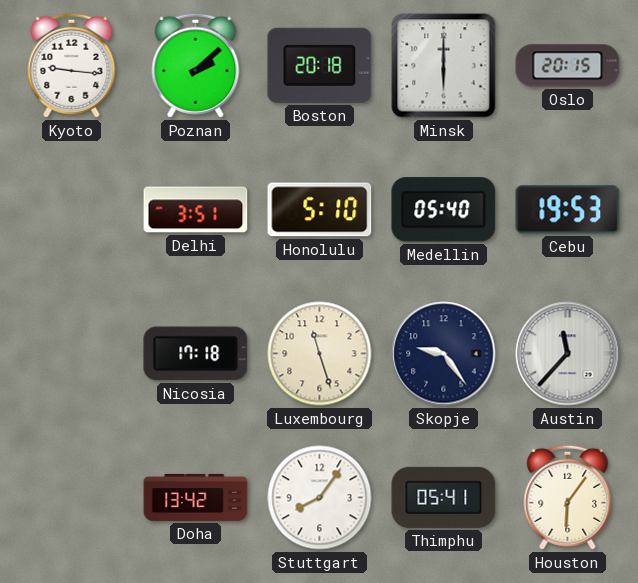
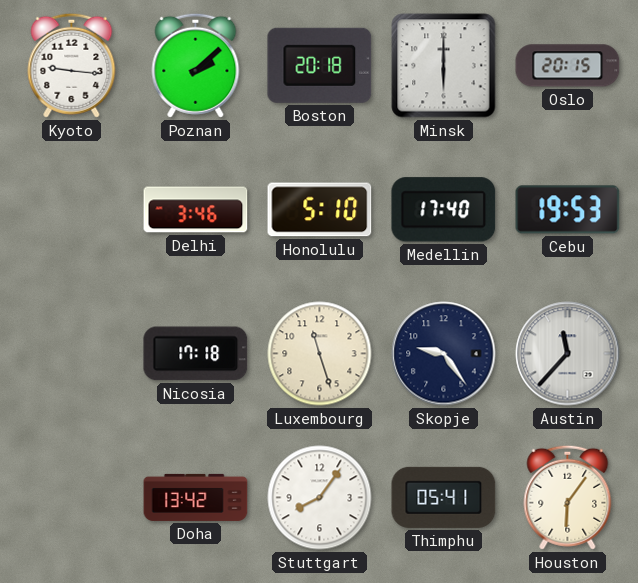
Delhi: 3:51 -> 3:46
Medellin: 05:40 -> 17:40
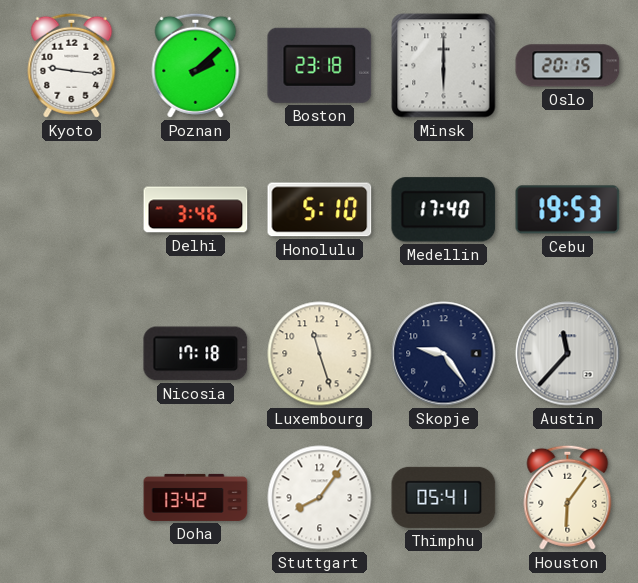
Boston: 20:18 -> 23:18
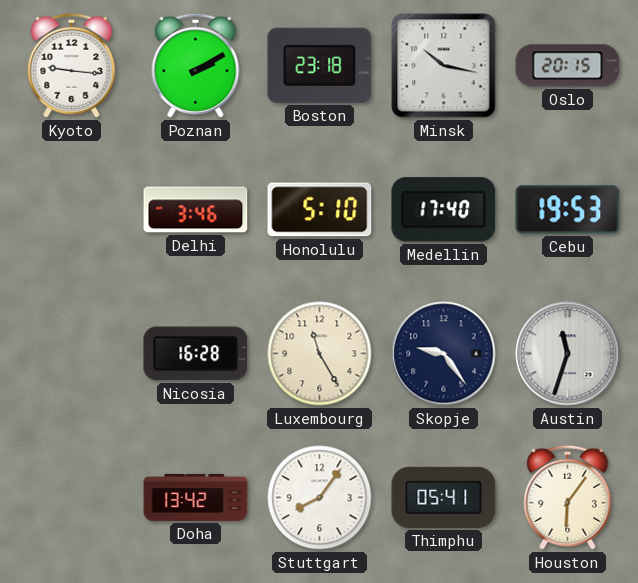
Poznan: 2:08 -> 2:10
Minsk: 6:00 -> 10:17
Nicosia: 17:18 -> 16:28
Luxembourg: 11:27 -> 11:25
Austin: 11:37 -> 11:33
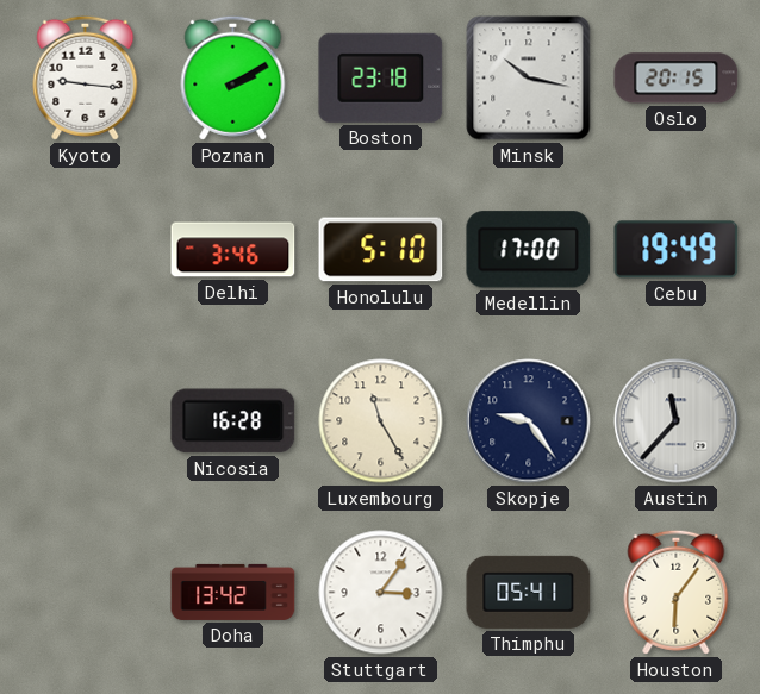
Medellin: 17:40 -> 17:00
Cebu: 19:53 -> 19:49
Austin: 11:33 -> 11:37
Stuttgart: 8:06 -> 3:06
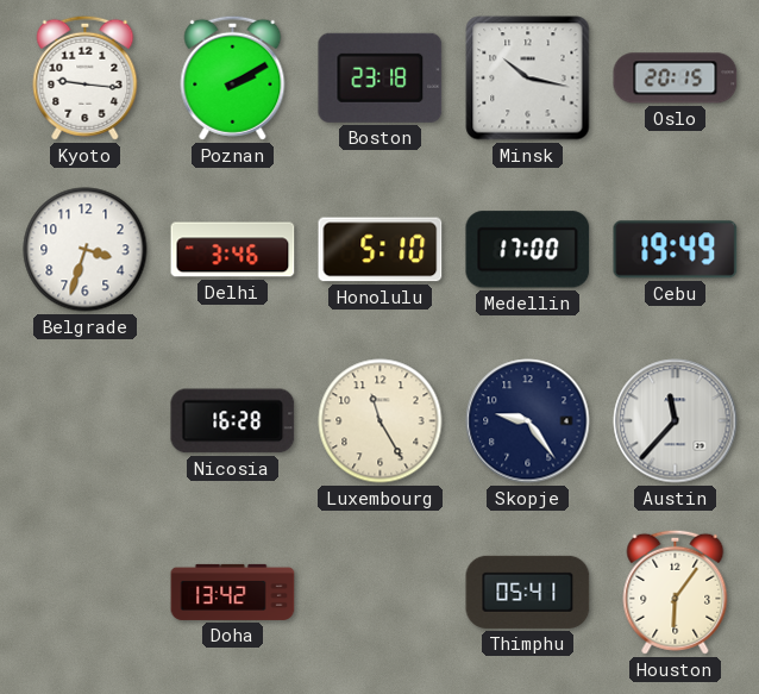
Belgrade: none -> 3:33
Stuttgart: 3:06 -> none
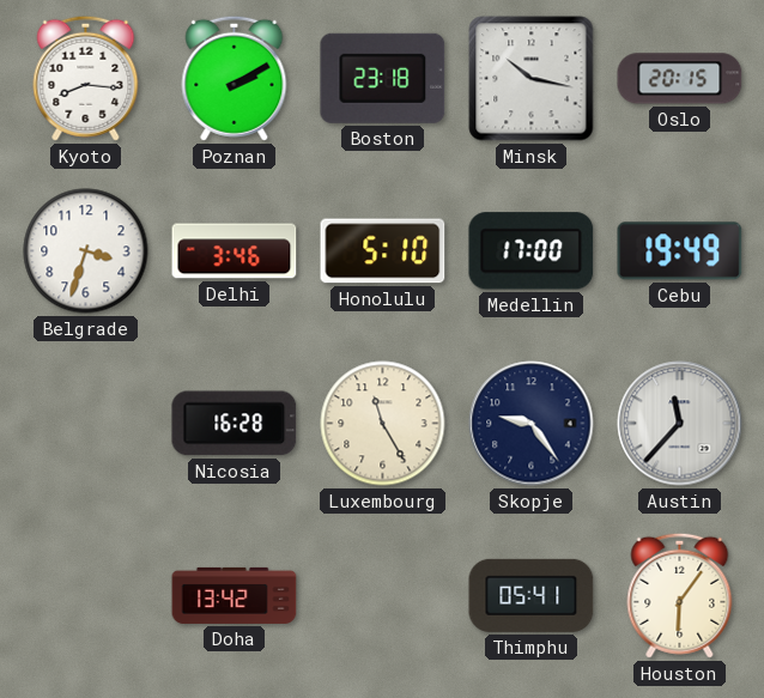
Kyoto: 9:16 -> 8:16
